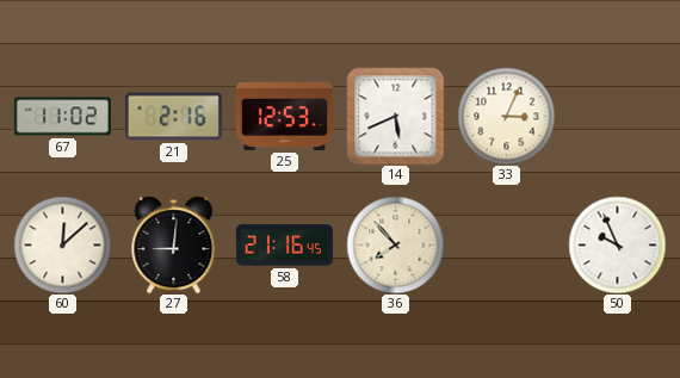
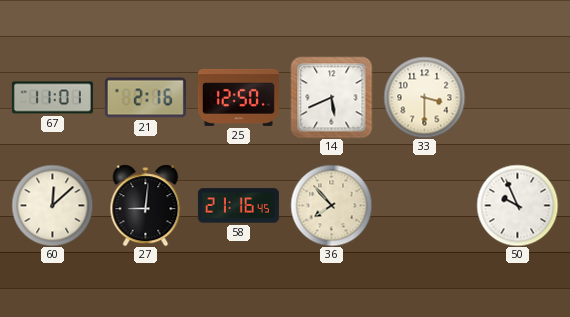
67: 11:02 -> 11:01
25: 12:53 -> 12:50
33: 3:04 -> 3:30
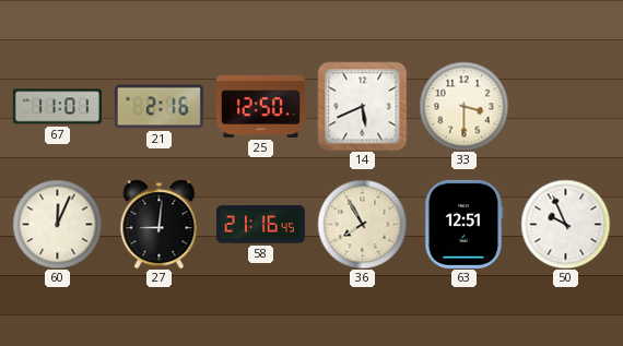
60: 12:08 -> 12:04
36: 7:53 -> 7:55
63: none -> 12:51
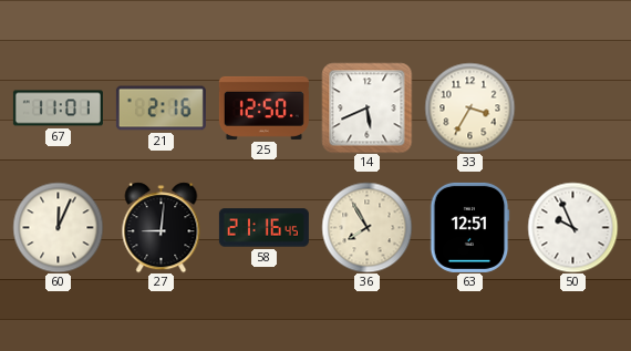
33: 3:30 -> 3:35
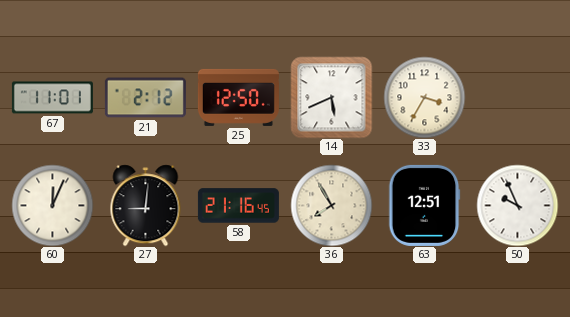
21: 2:16 -> 2:12
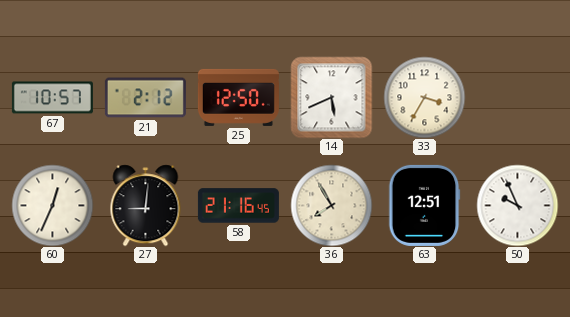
67: 11:01 -> 10:57
60: 12:04 -> 12:34
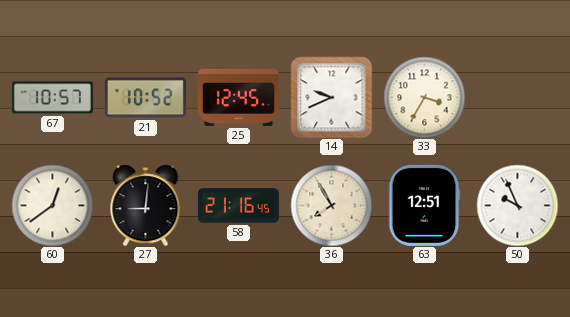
21: 2:12 -> 10:52
25: 12:50 -> 12:45
14: 5:41 -> 9:41
60: 12:34 -> 12:39
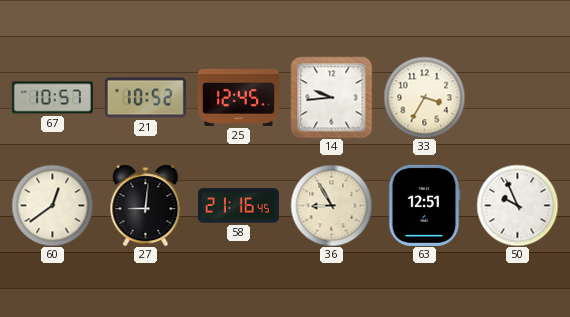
14: 9:41 -> 9:44
36: 7:55 -> 8:55
